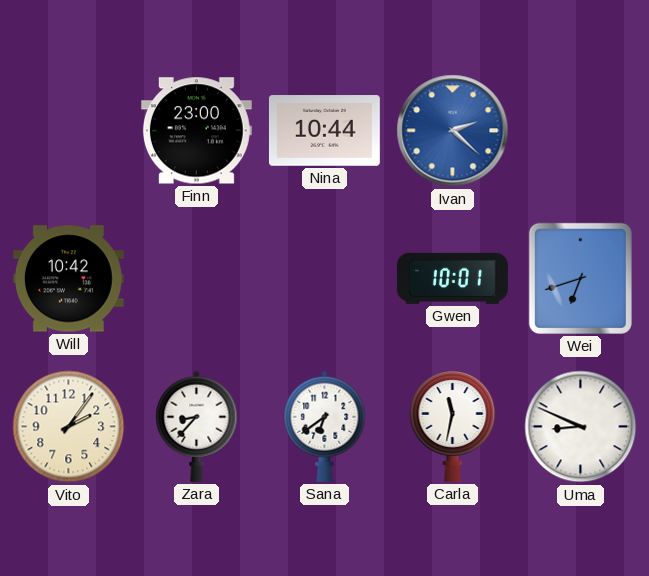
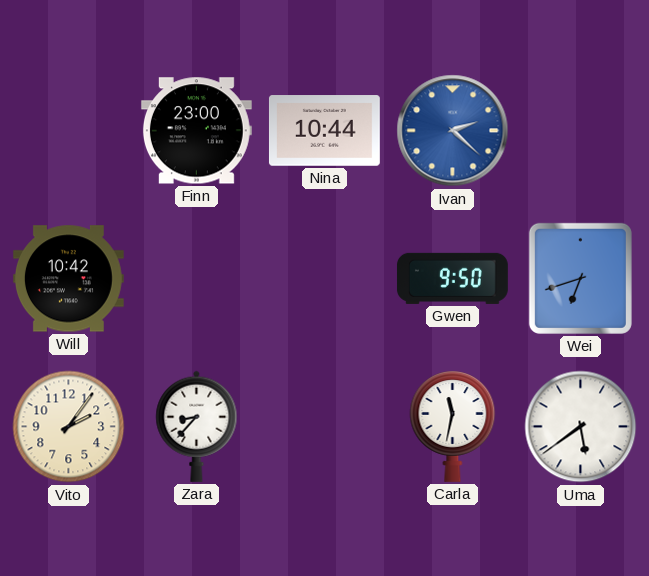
Gwen: 10:01 -> 9:50
Sana: 6:39 -> none
Uma: 8:49 -> 5:39
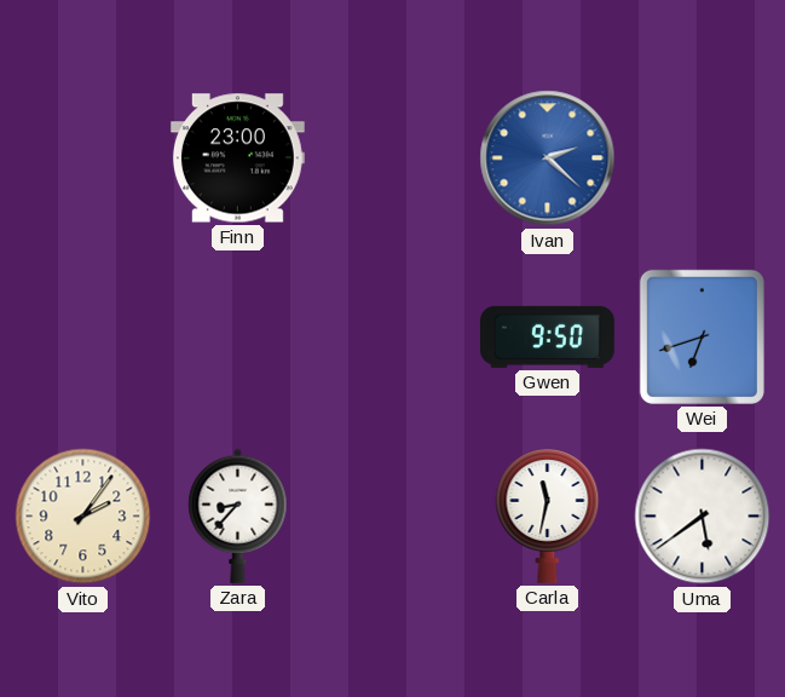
Nina: 10:44 -> none
Will: 10:42 -> none
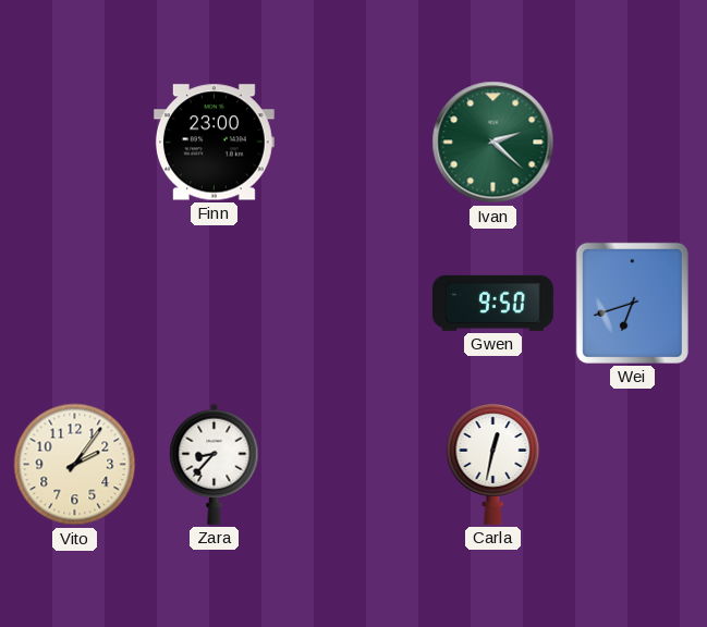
Ivan dial: blue -> green
Carla: 11:32 -> 12:32
Uma: 5:39 -> none
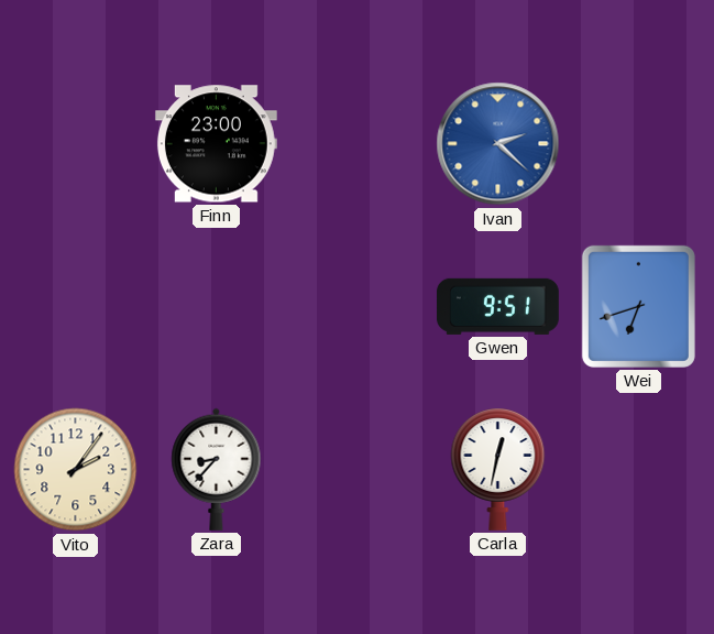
Ivan dial: green -> blue
Gwen: 9:50 -> 9:51
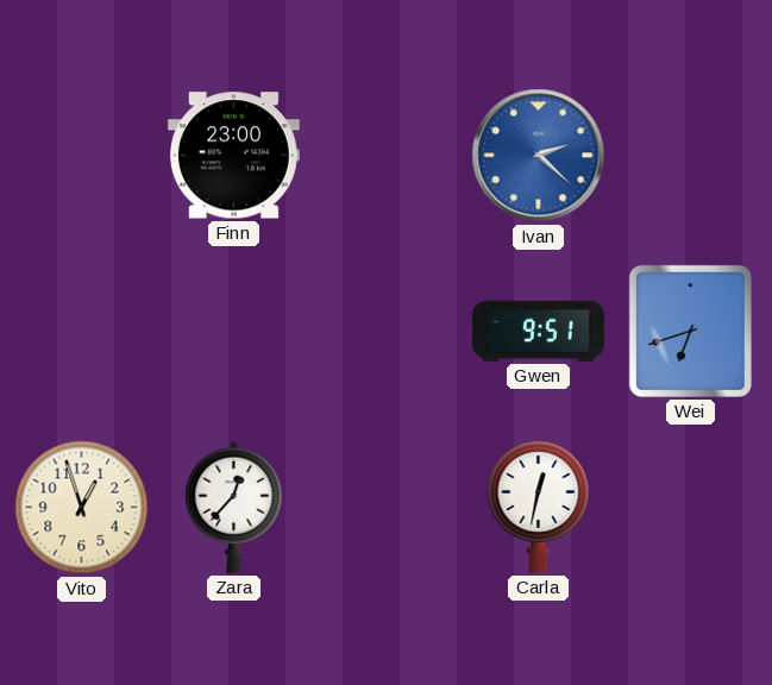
Vito: 2:06 -> 12:57
Zara: 8:37 -> 12:37
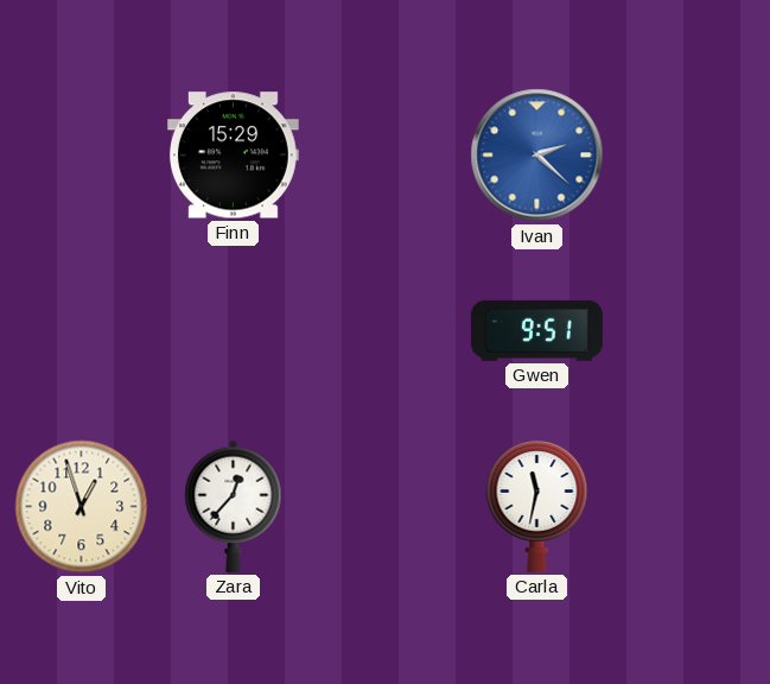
Finn: 23:00 -> 15:29
Wei: 6:42 -> none
Carla: 12:32 -> 11:32
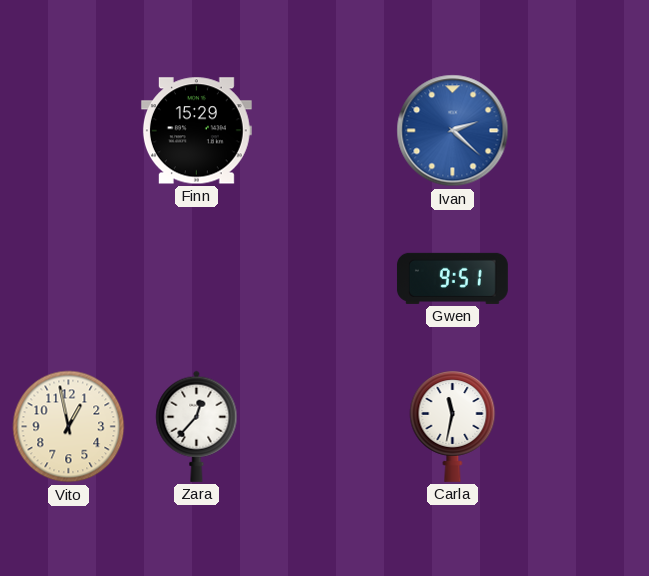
Vito: 12:57 -> 12:58
